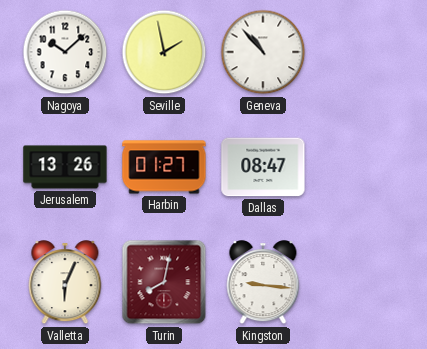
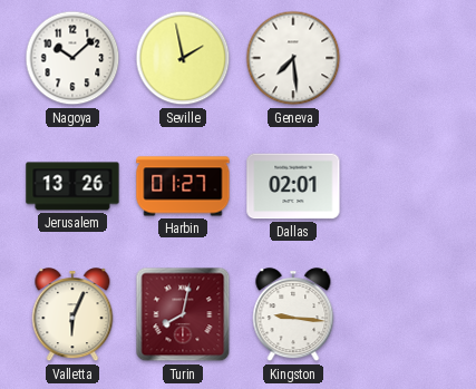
Geneva: 10:53 -> 7:29
Dallas: 08:47 -> 02:01
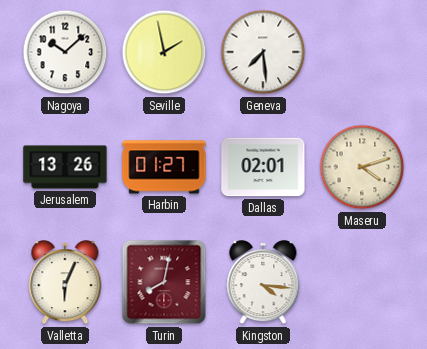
Maseru: none -> 4:12
Kingston: 9:16 -> 4:16
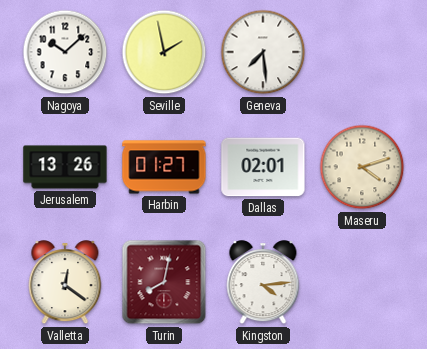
Valletta: 6:04 -> 12:21
Kingston: 4:16 -> 4:14
